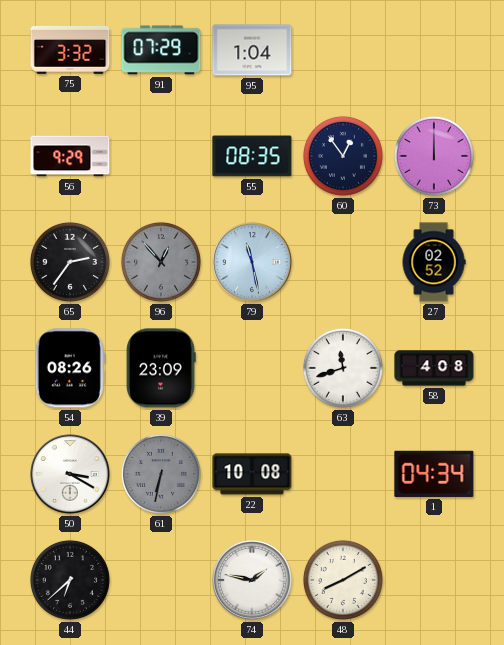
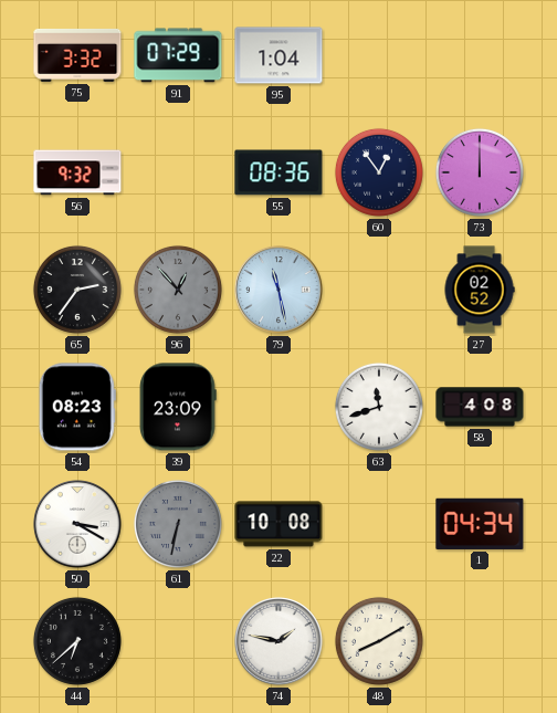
56: 9:29 -> 9:32
55: 08:35 -> 08:36
54: 08:26 -> 08:23
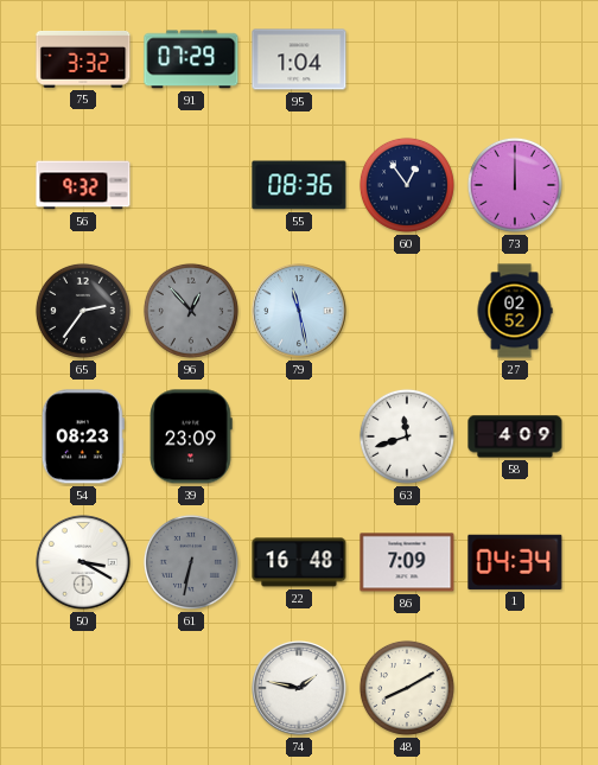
58: 4:08 -> 4:09
22: 10:08 -> 16:48
86: none -> 7:09
44: 6:38 -> none
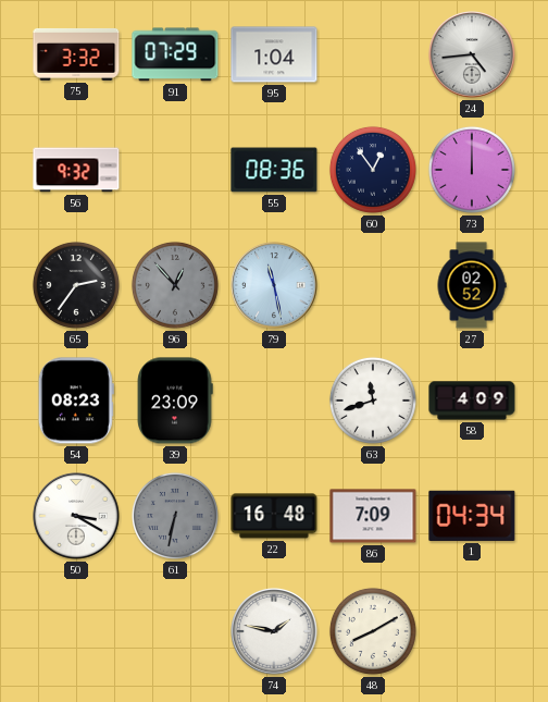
24: none -> 4:44
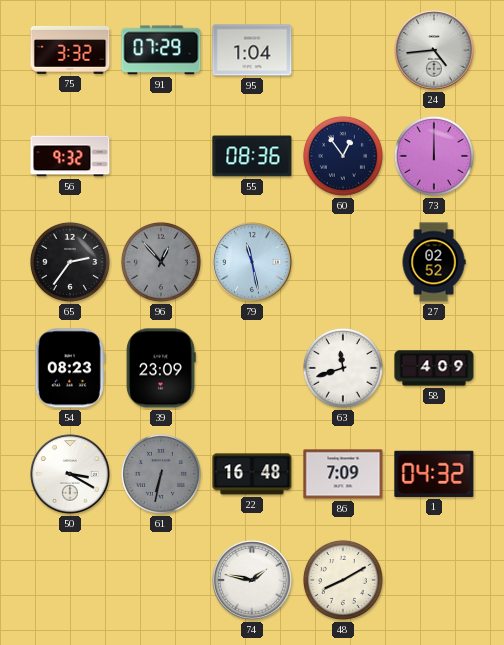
1: 04:34 -> 04:32
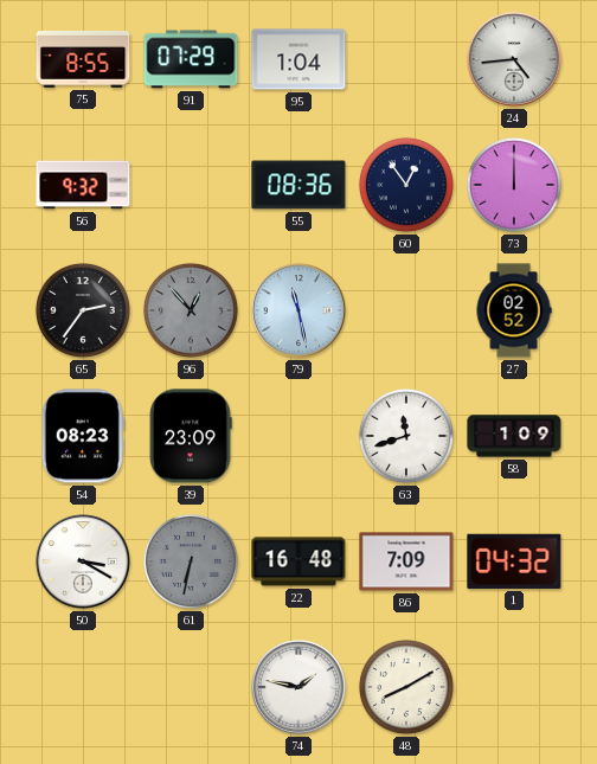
75: 3:32 -> 8:55
58: 4:09 -> 1:09
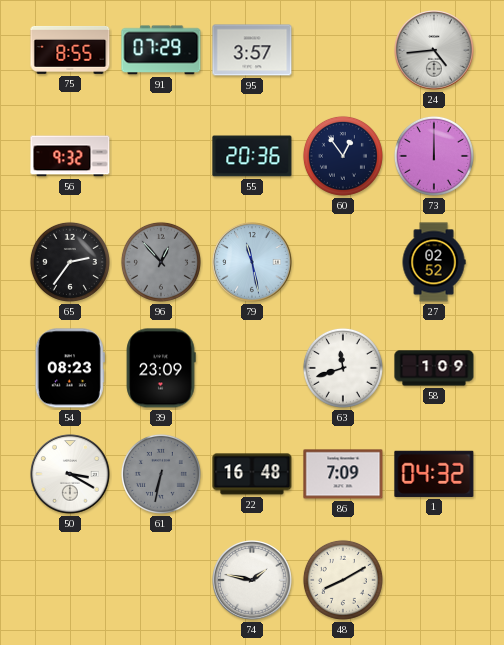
95: 1:04 -> 3:57
55: 08:36 -> 20:36
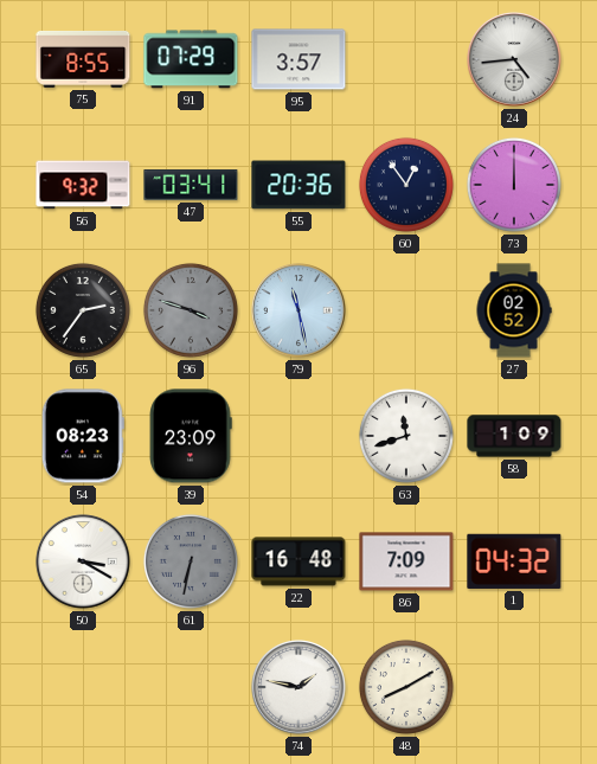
47: none -> 03:41
96: 12:53 -> 3:48
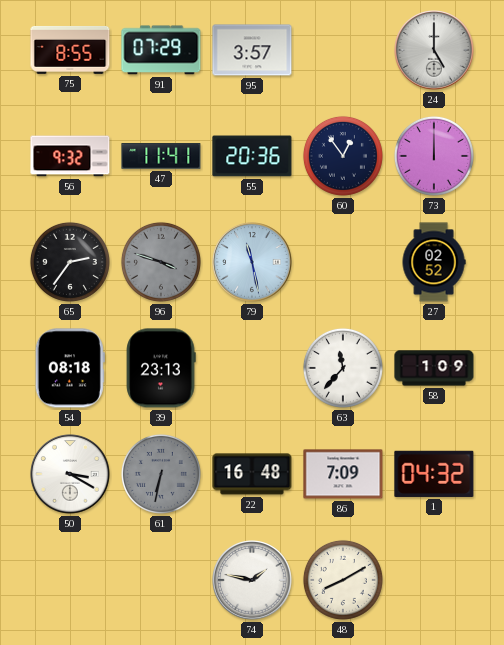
24: 4:44 -> 5:00
47: 03:41 -> 11:41
54: 08:23 -> 08:18
39: 23:09 -> 23:13
63: 11:42 -> 11:37
